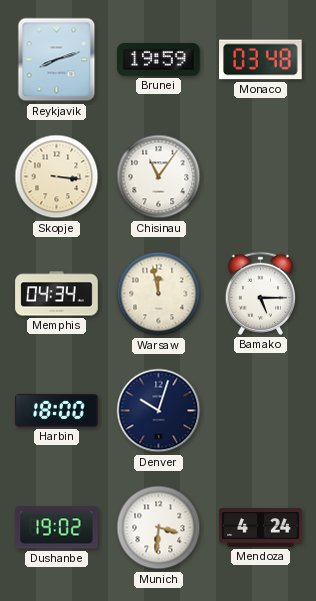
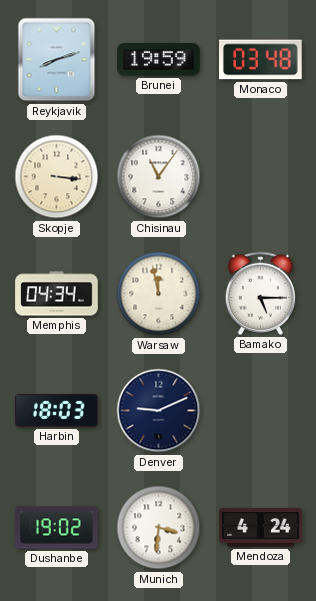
Harbin: 18:00 -> 18:03
Denver: 10:03 -> 9:11
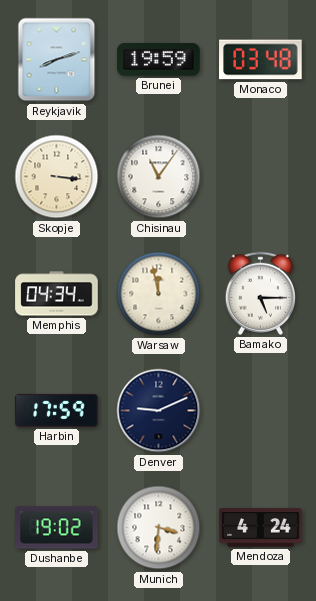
Harbin: 18:03 -> 17:59
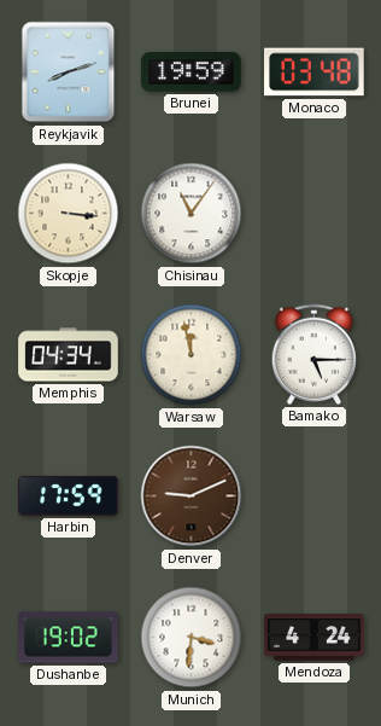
Denver dial: navy -> brown
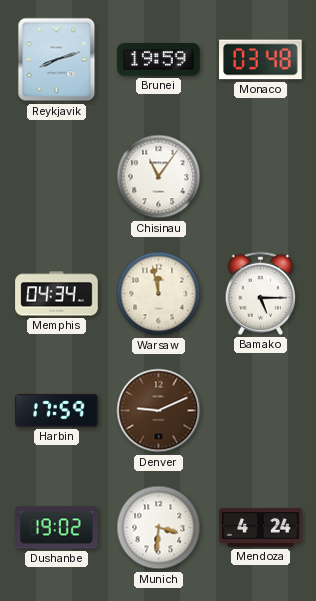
Skopje: 3:16 -> none
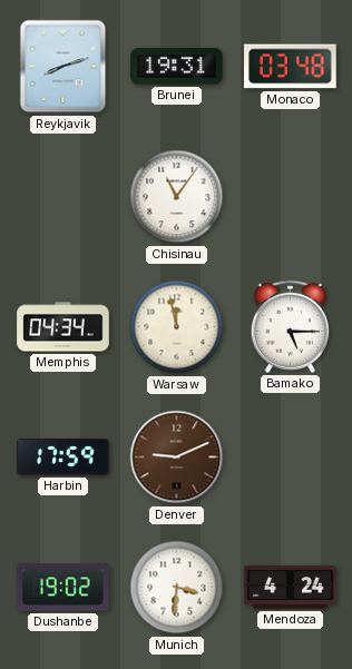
Brunei: 19:59 -> 19:31
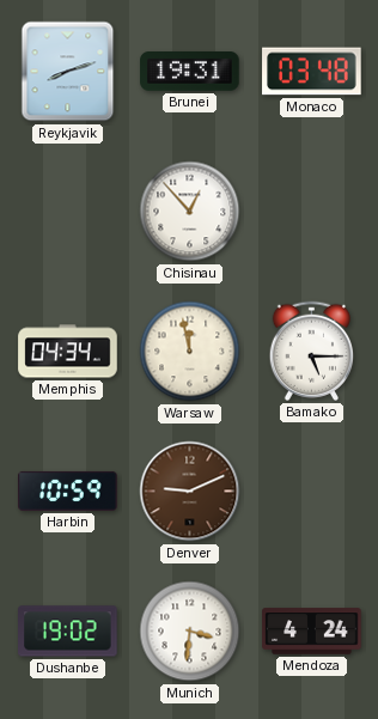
Chisinau: 11:06 -> 12:53
Harbin: 17:59 -> 10:59
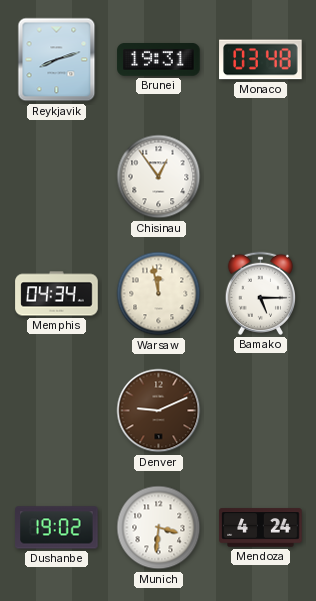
Chisinau: 12:53 -> 12:54
Harbin: 10:59 -> none
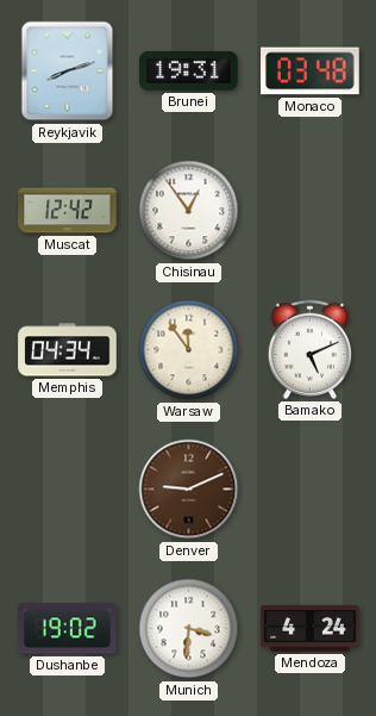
Muscat: none -> 12:42
Warsaw: 11:58 -> 11:54
Bamako: 5:15 -> 5:11
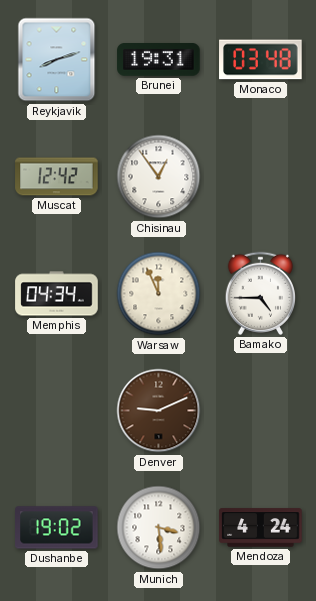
Warsaw: 11:54 -> 11:56
Bamako: 5:11 -> 4:45
Munich: 3:31 -> 3:29
